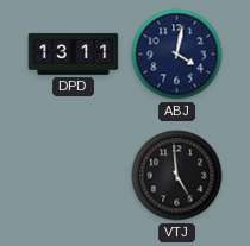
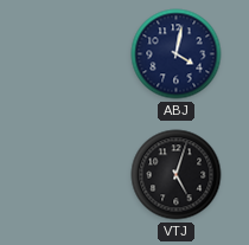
DPD: 13:11 -> none
VTJ: 4:59 -> 5:03
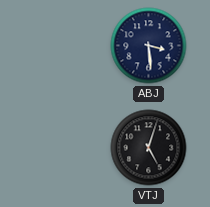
ABJ: 4:02 -> 3:29
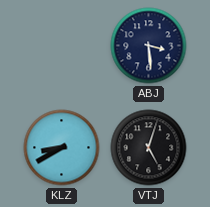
KLZ: none -> 8:40
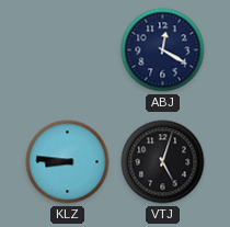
ABJ: 3:29 -> 12:20
KLZ: 8:40 -> 8:46
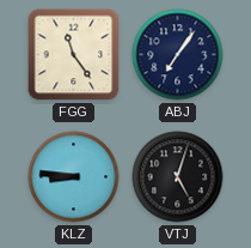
FGG: none -> 11:24
ABJ: 12:20 -> 7:06
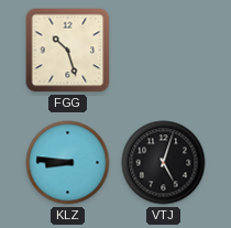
FGG: 11:24 -> 10:27
ABJ: 7:06 -> none
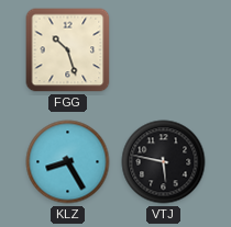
KLZ: 8:46 -> 8:25
VTJ: 5:03 -> 5:47
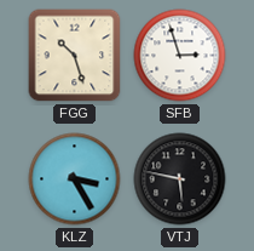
SFB: none -> 2:57
KLZ: 8:25 -> 3:25
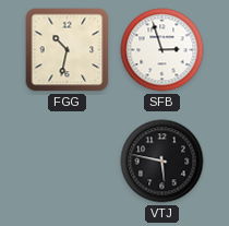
FGG: 10:27 -> 10:32
KLZ: 3:25 -> none
